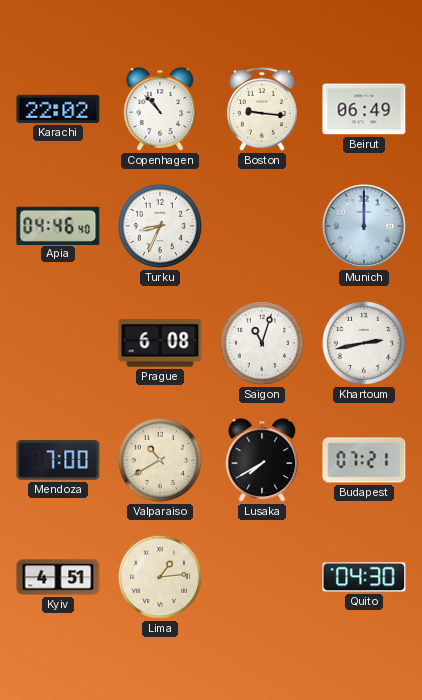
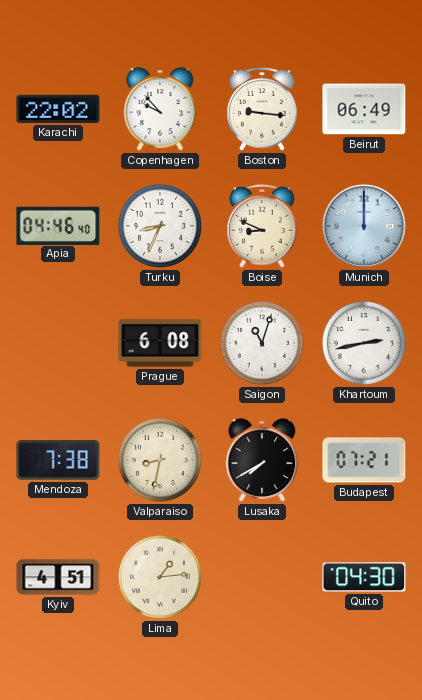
Copenhagen: 10:53 -> 9:53
Boise: none -> 8:49
Mendoza: 7:00 -> 7:38
Valparaiso: 10:40 -> 8:32
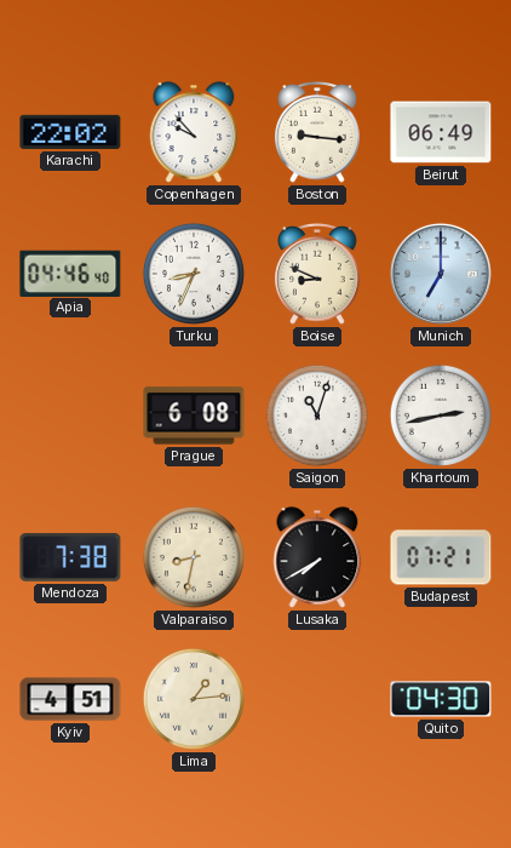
Munich: 12:00 -> 7:00
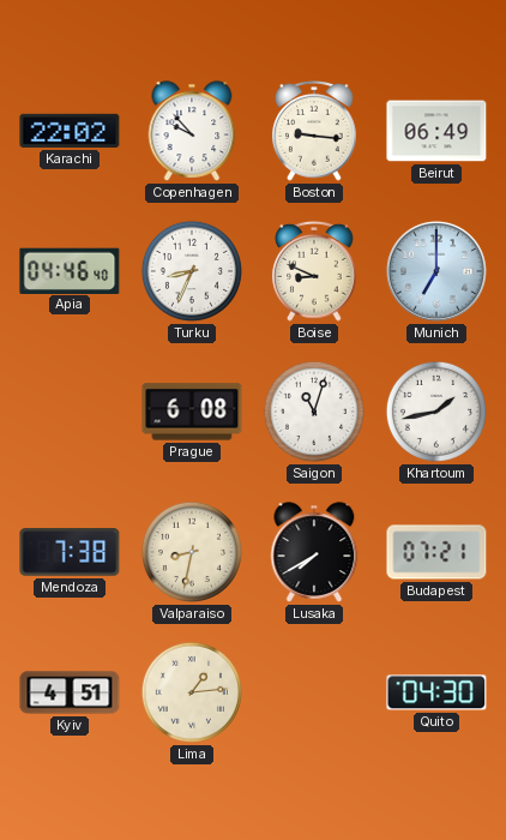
Khartoum: 2:43 -> 1:43
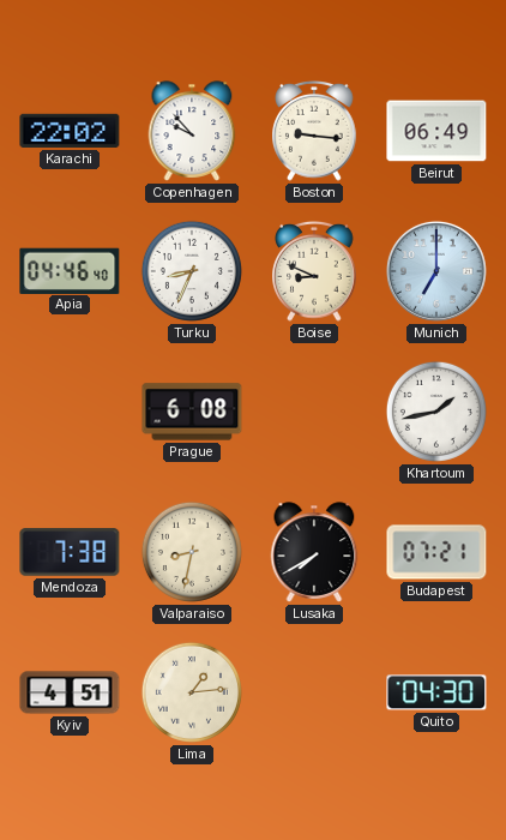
Saigon: 11:03 -> none
